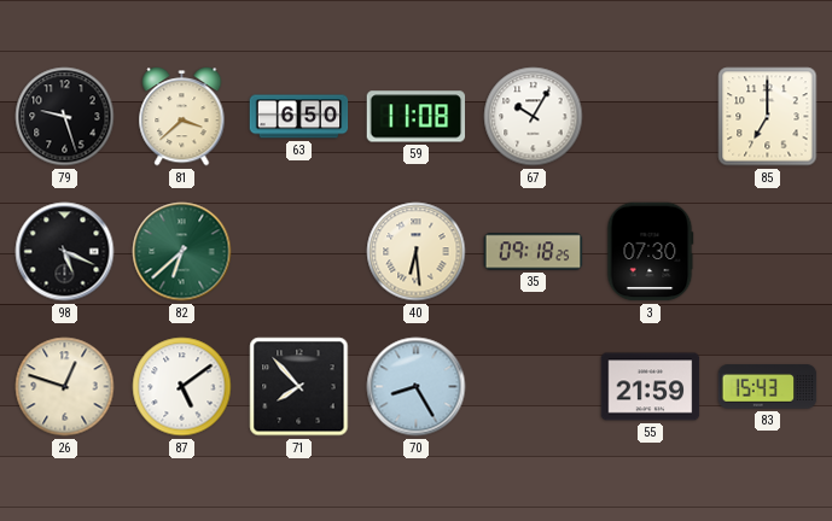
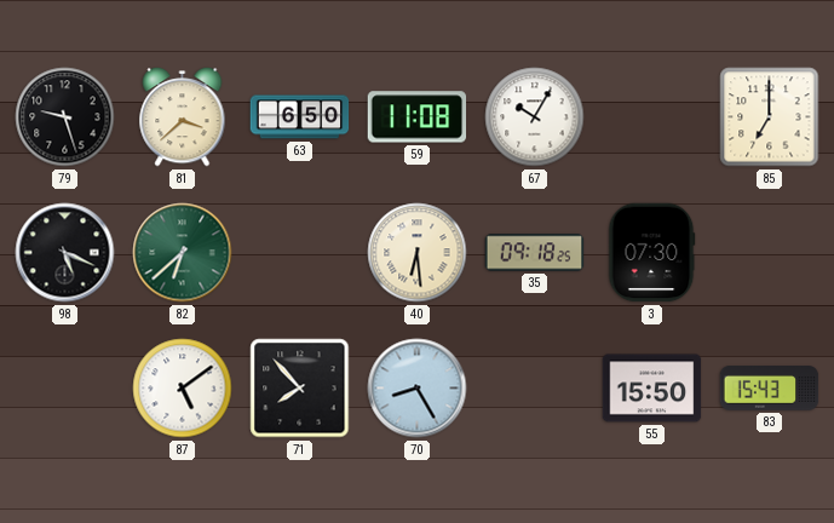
26: 12:48 -> none
55: 21:59 -> 15:50
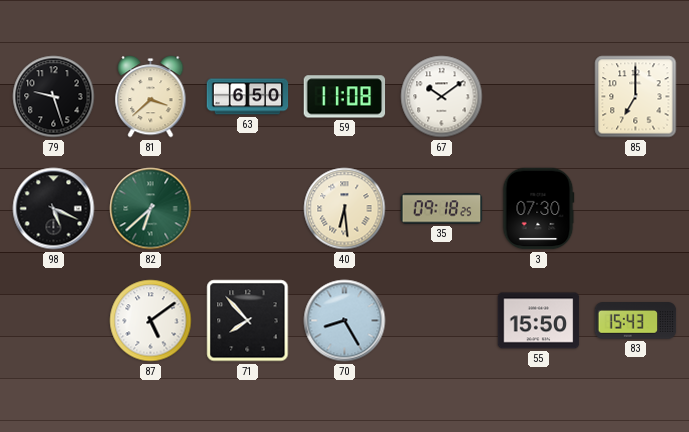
67: 10:05 -> 10:09
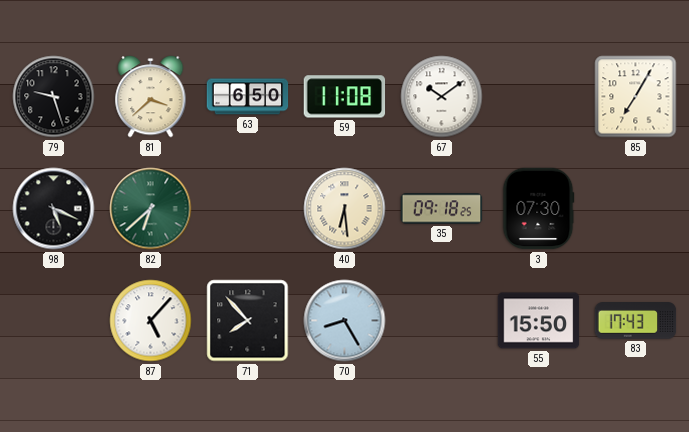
85: 7:00 -> 7:05
87: 5:09 -> 5:07
83: 15:43 -> 17:43
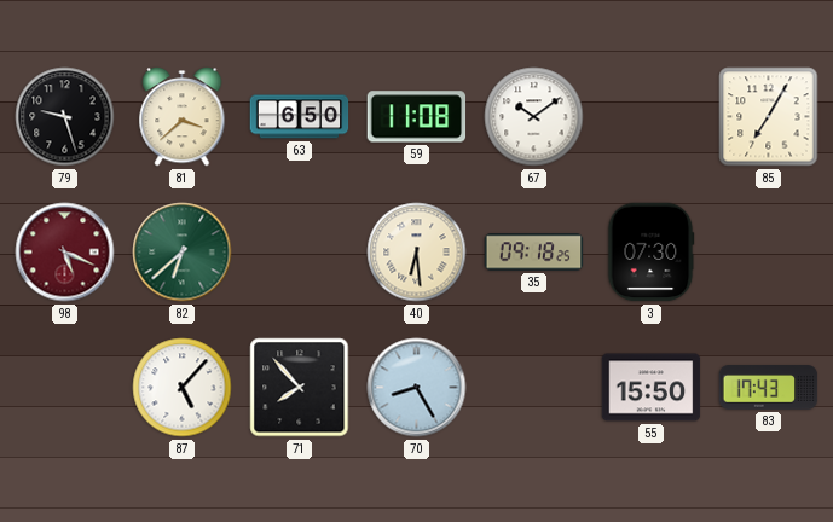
98 dial: black -> burgundy
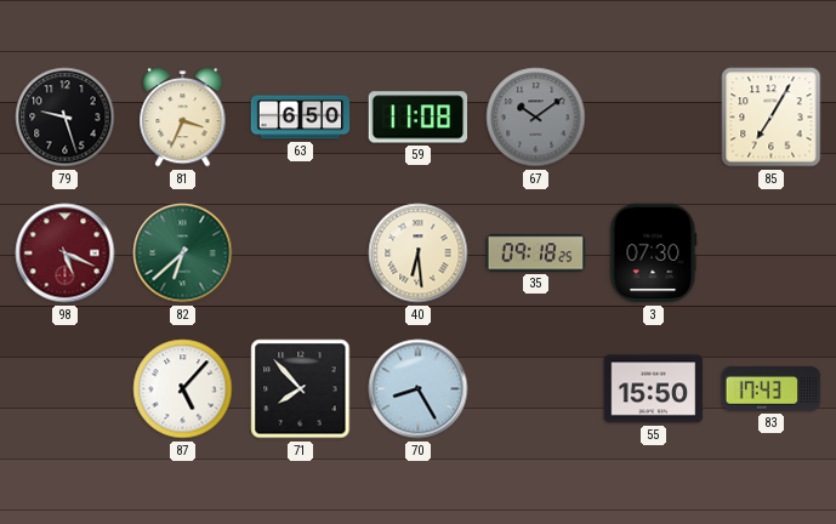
81: 3:38 -> 3:34
67 dial: white -> grey
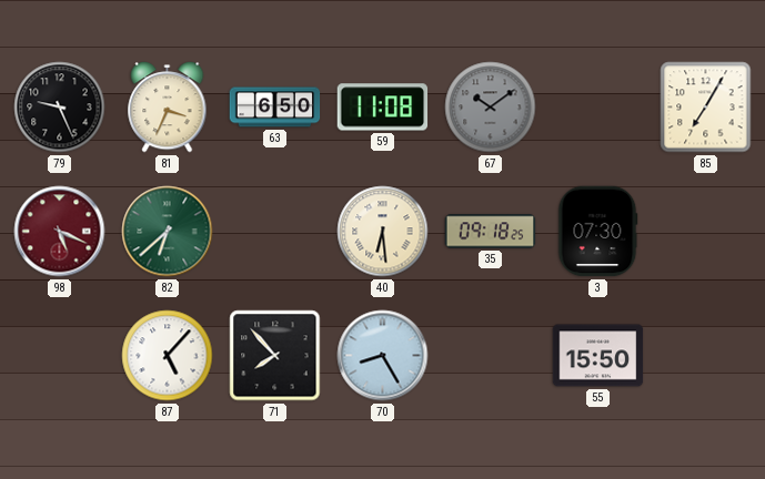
79: 9:27 -> 9:26
83: 17:43 -> none
